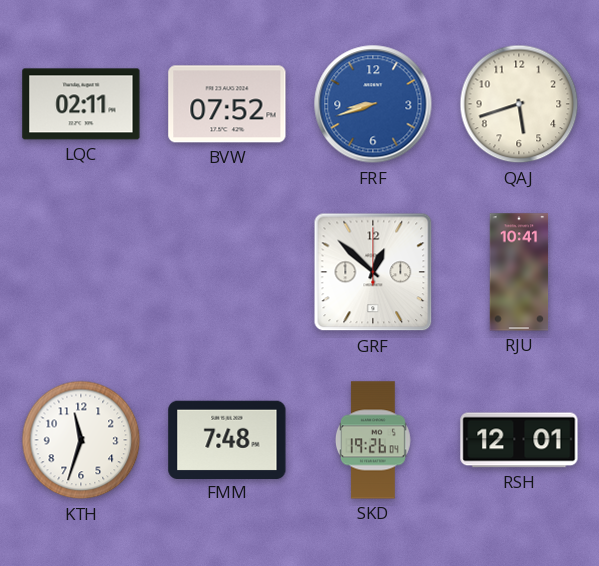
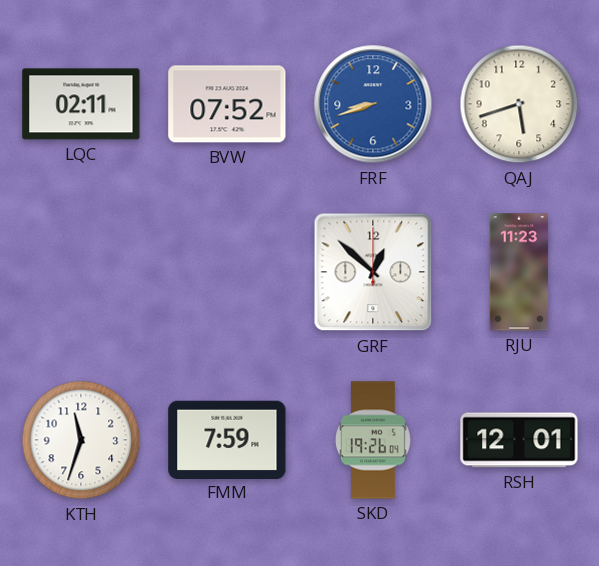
RJU: 10:41 -> 11:23
FMM: 7:48 -> 7:59
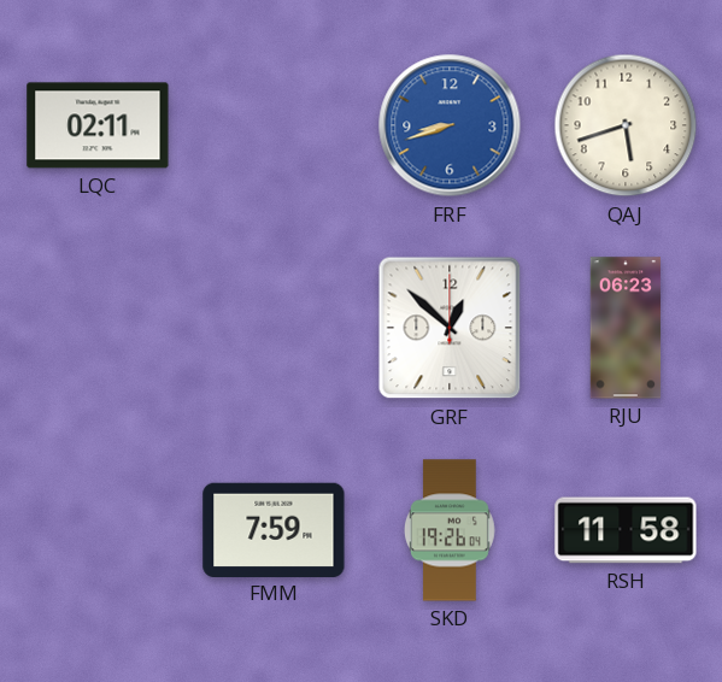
BVW: 07:52 -> none
RJU: 11:23 -> 06:23
KTH: 11:33 -> none
RSH: 12:01 -> 11:58
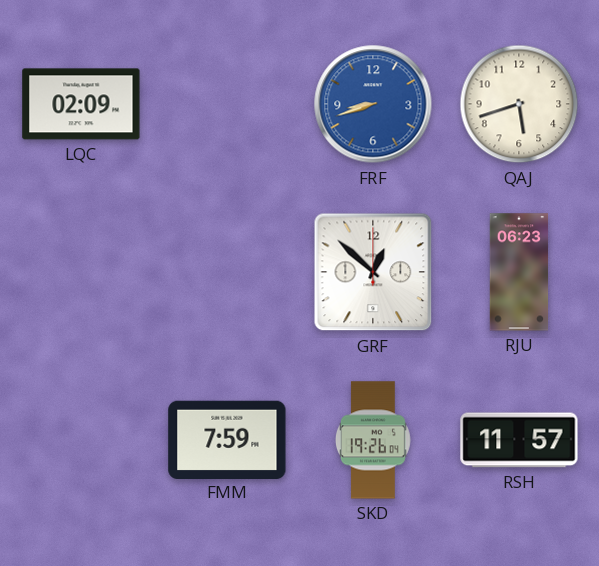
LQC: 02:11 -> 02:09
RSH: 11:58 -> 11:57
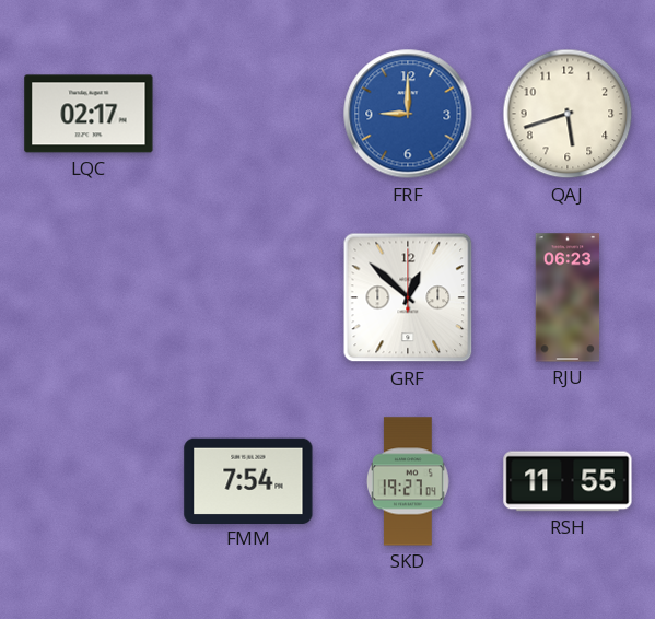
LQC: 02:09 -> 02:17
FRF: 8:42 -> 9:00
FMM: 7:59 -> 7:54
SKD: 19:26 -> 19:27
RSH: 11:57 -> 11:55
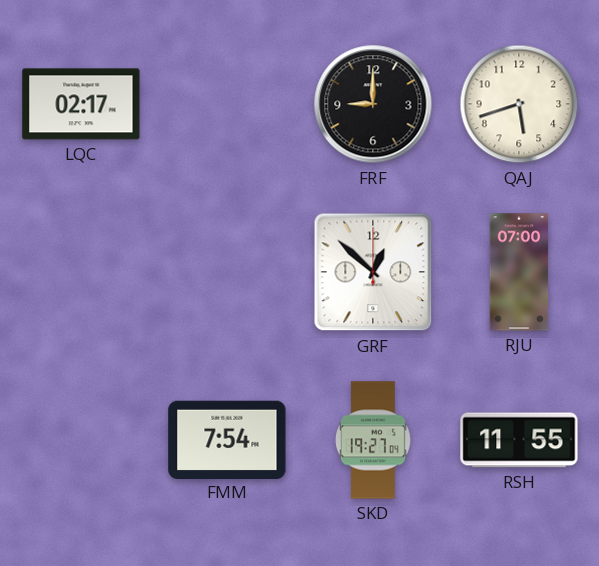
FRF dial: blue -> black
RJU: 06:23 -> 07:00
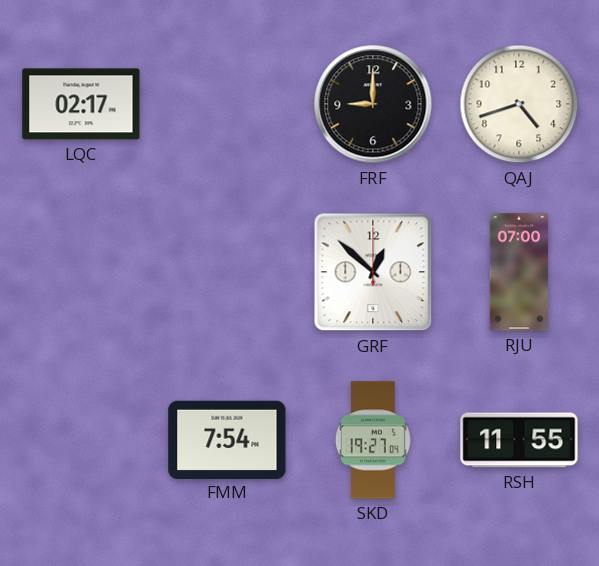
QAJ: 5:42 -> 4:42
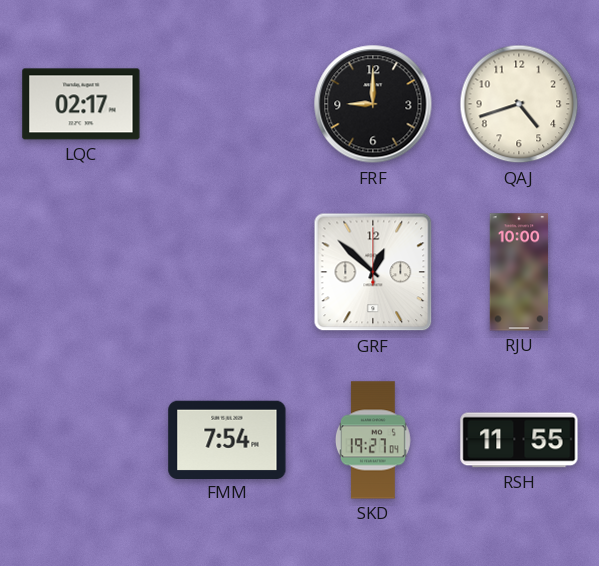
RJU: 07:00 -> 10:00
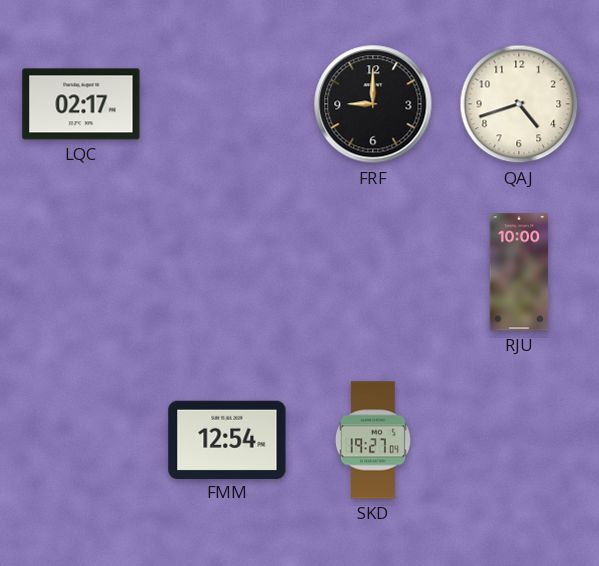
GRF: 12:52 -> none
FMM: 7:54 -> 12:54
RSH: 11:55 -> none
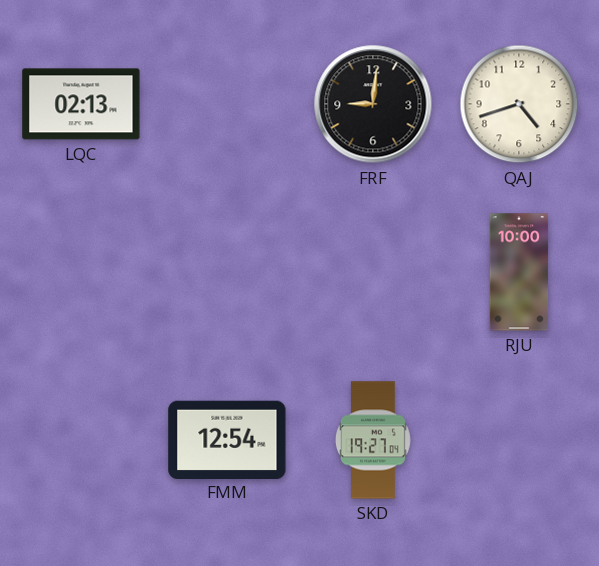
LQC: 02:17 -> 02:13
FRF: 9:00 -> 9:01
